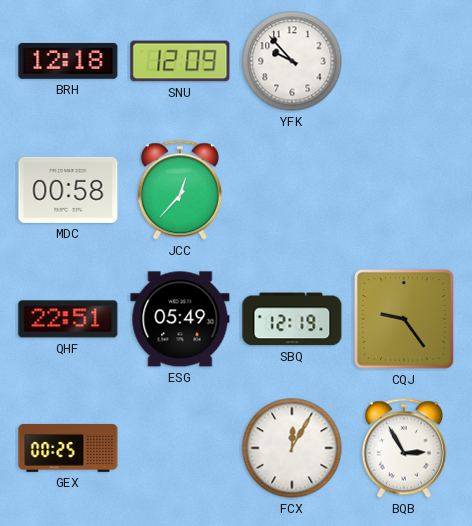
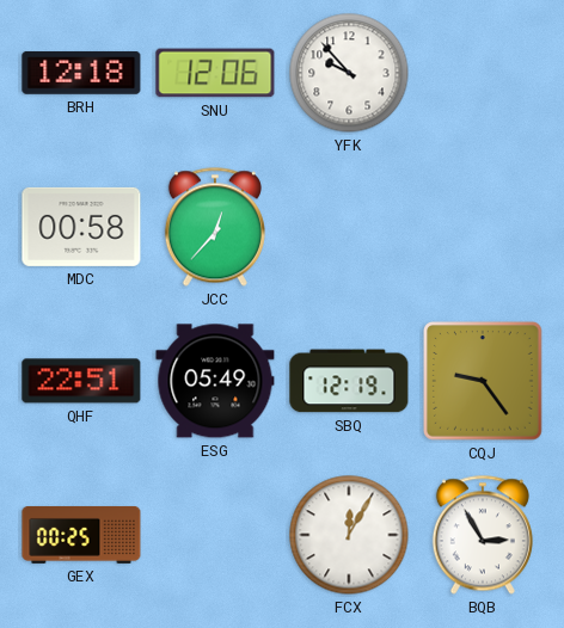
SNU: 12:09 -> 12:06
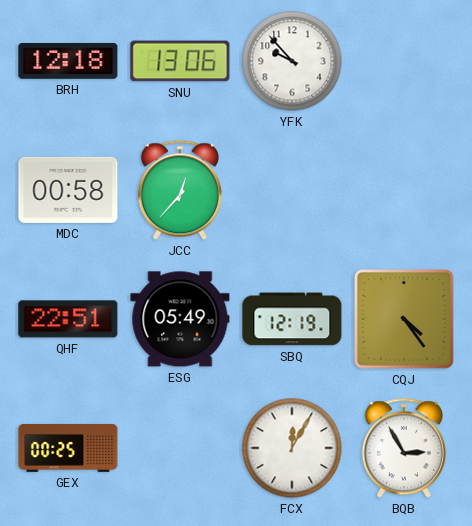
SNU: 12:06 -> 13:06
CQJ: 9:24 -> 4:24
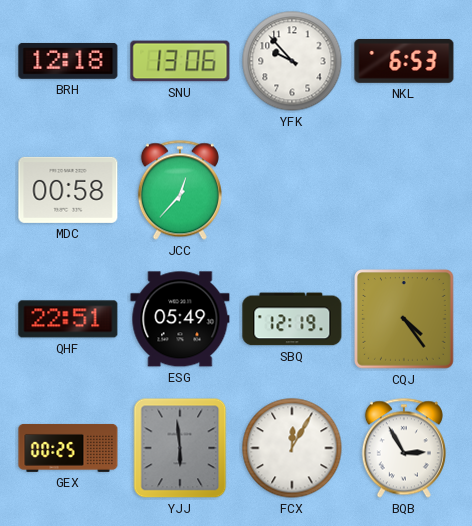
NKL: none -> 6:53
YJJ: none -> 5:59
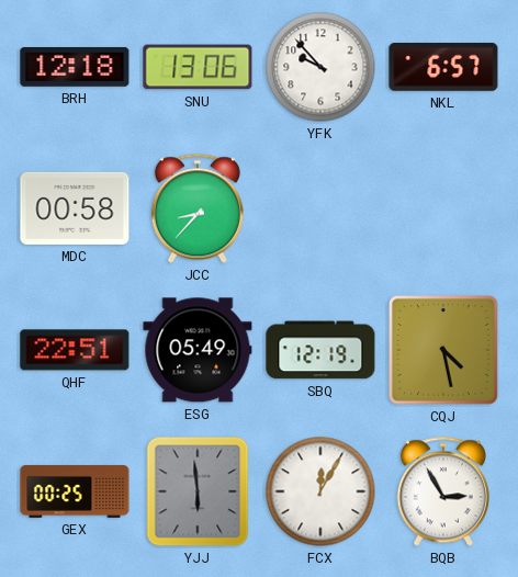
NKL: 6:53 -> 6:57
JCC: 12:37 -> 8:37
CQJ: 4:24 -> 4:28
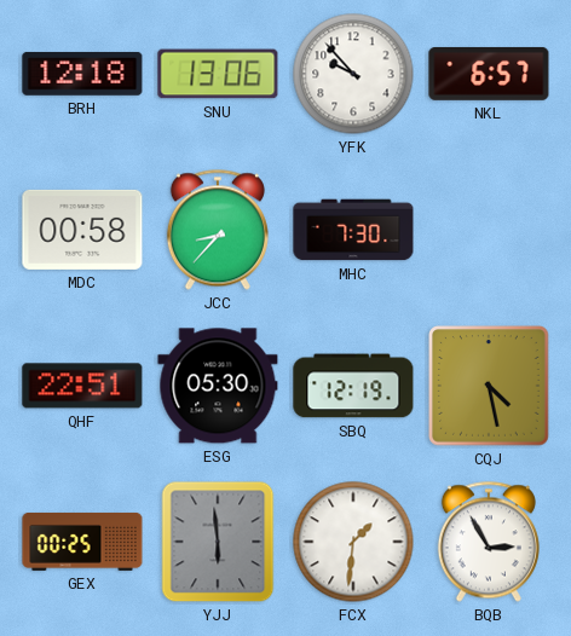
MHC: none -> 7:30
ESG: 05:49 -> 05:30
FCX: 12:05 -> 1:31
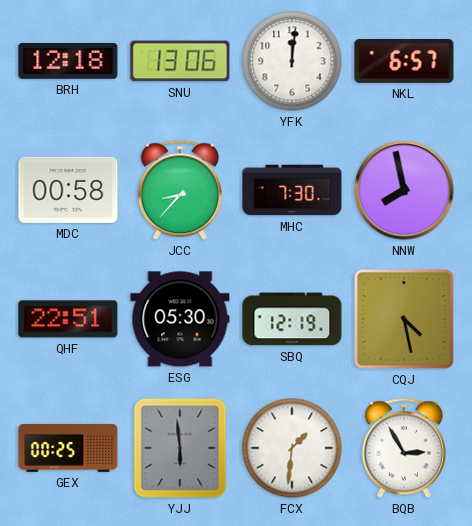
YFK: 9:53 -> 12:01
NNW: none -> 7:58
